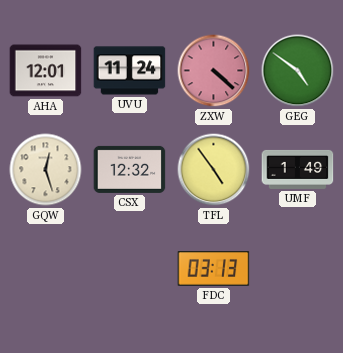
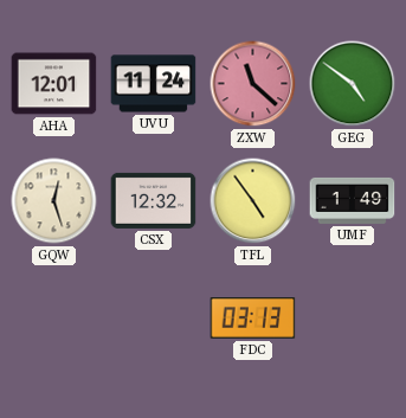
ZXW: 4:22 -> 11:22
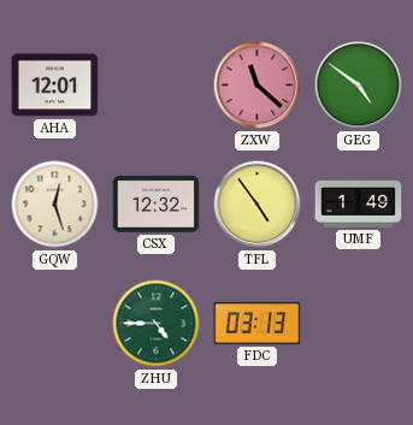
UVU: 11:24 -> none
ZHU: none -> 4:45
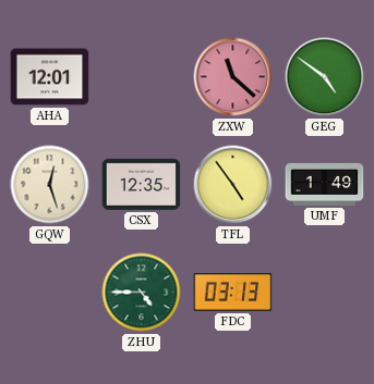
CSX: 12:32 -> 12:35
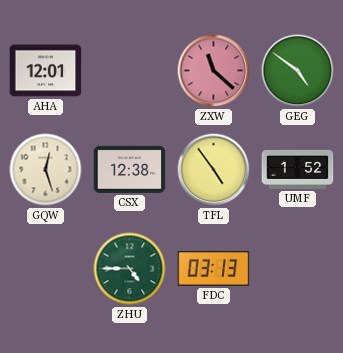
CSX: 12:35 -> 12:38
UMF: 1:49 -> 1:52
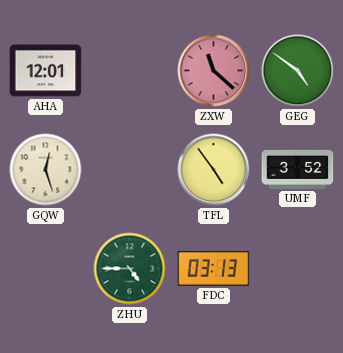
CSX: 12:38 -> none
UMF: 1:52 -> 3:52
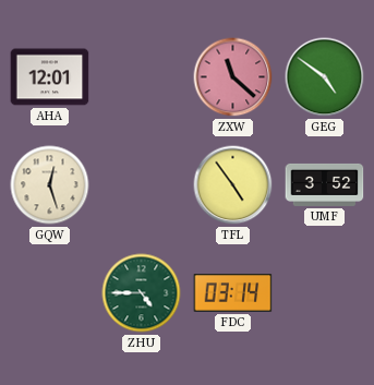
FDC: 03:13 -> 03:14
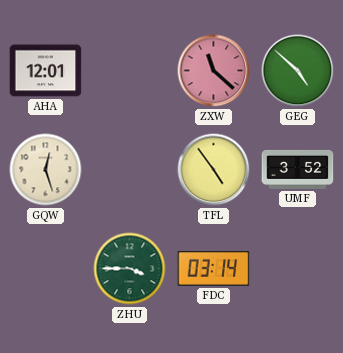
GEG: 4:51 -> 4:52
ZHU: 4:45 -> 3:45
